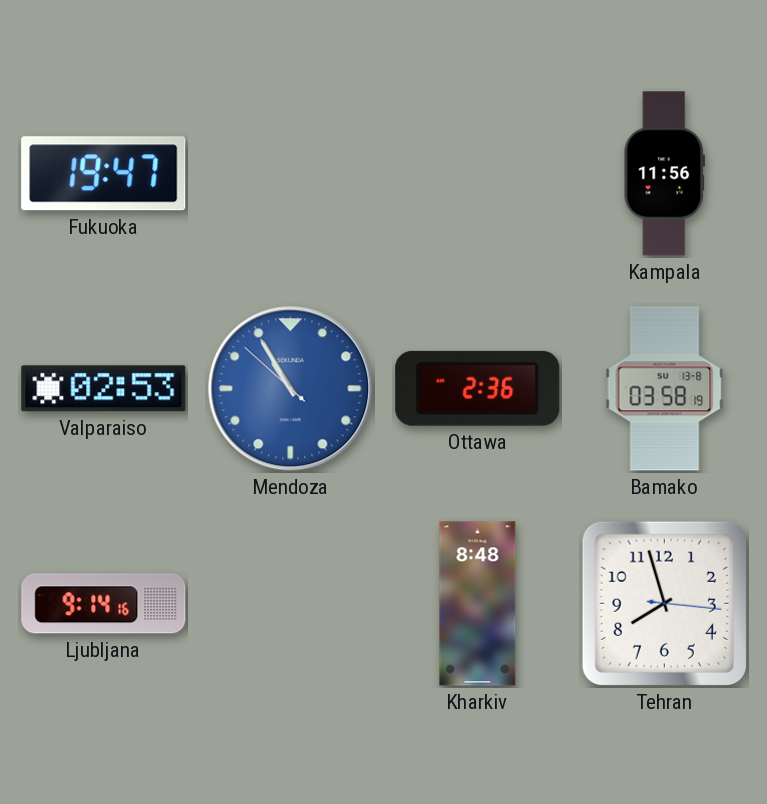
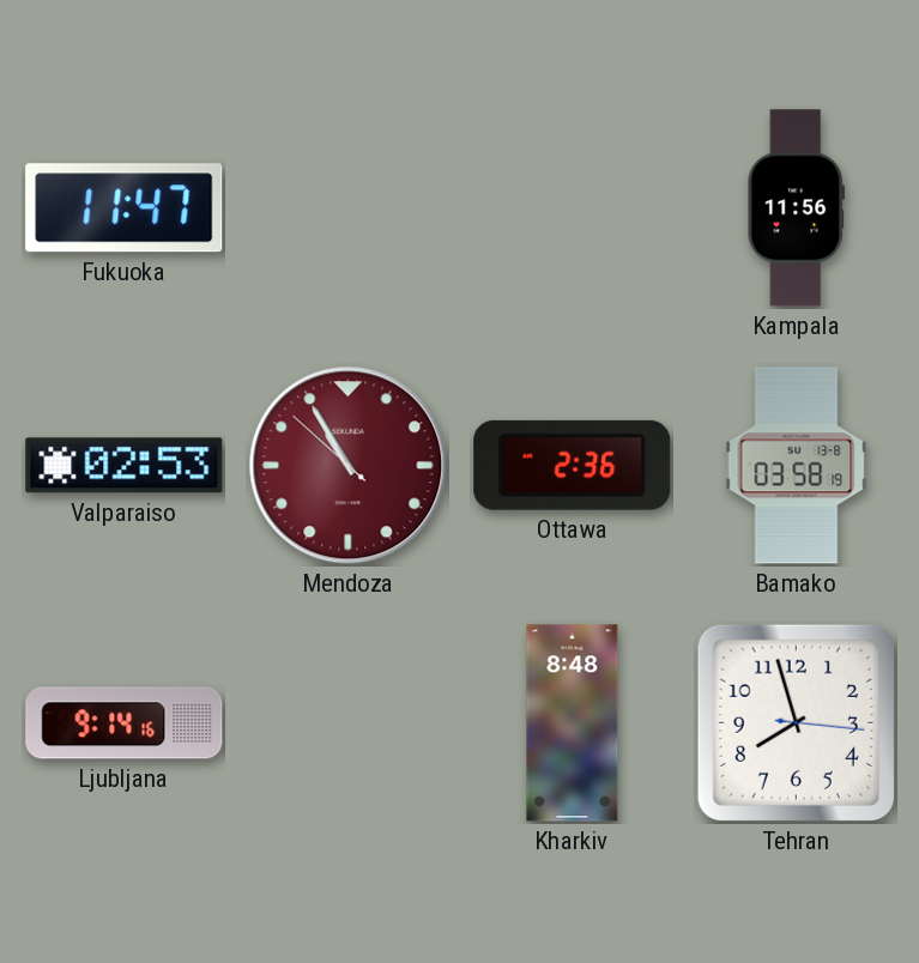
Fukuoka: 19:47 -> 11:47
Mendoza dial: blue -> burgundy
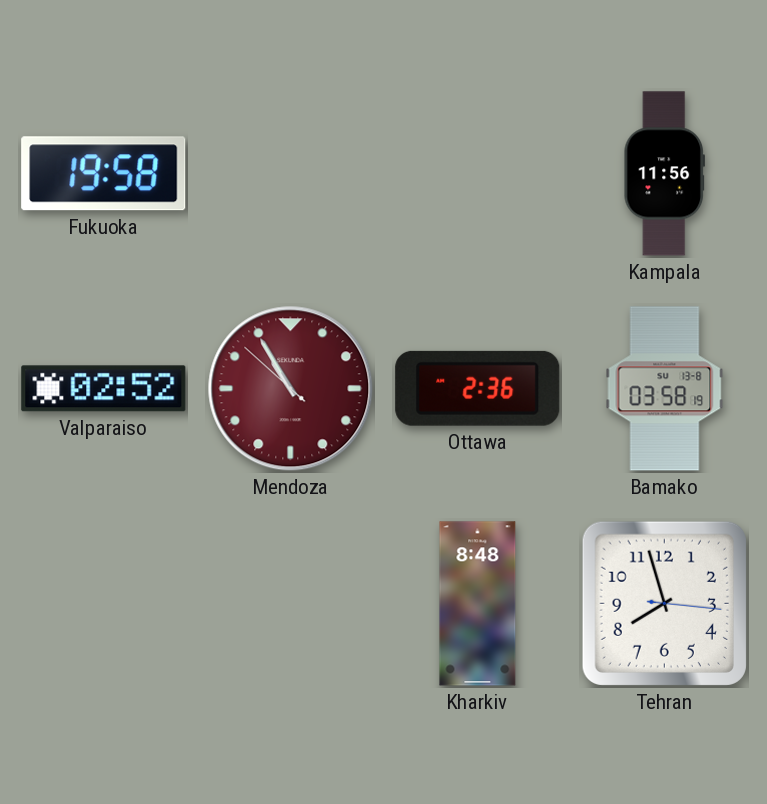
Fukuoka: 11:47 -> 19:58
Valparaiso: 02:53 -> 02:52
Ljubljana: 9:14 -> none
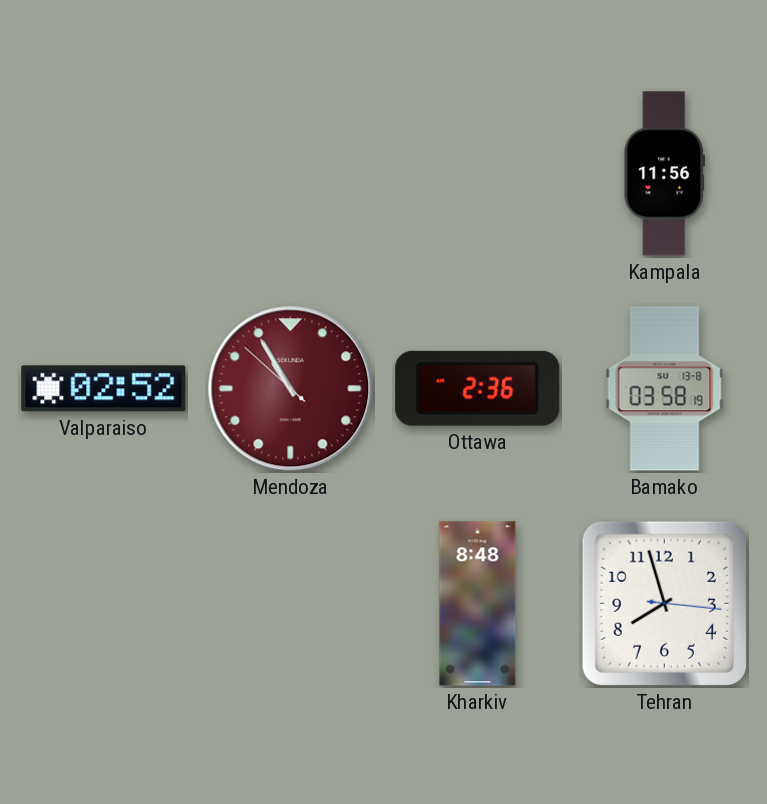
Fukuoka: 19:58 -> none
